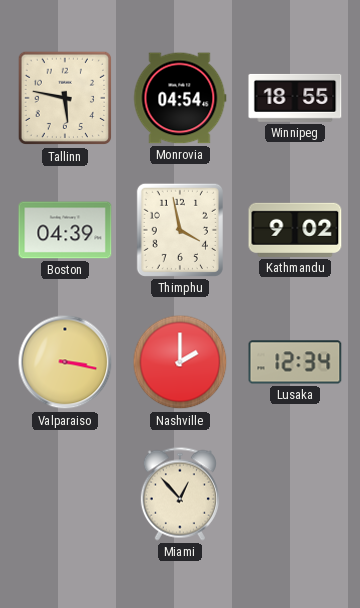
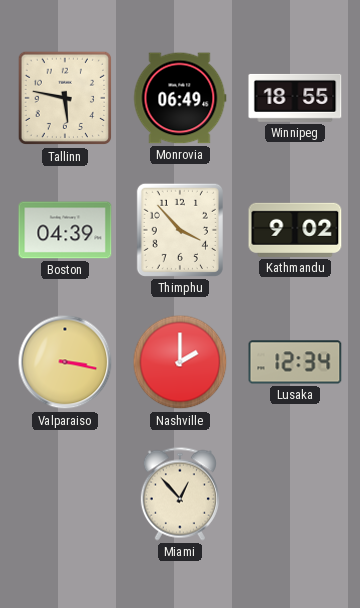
Monrovia: 04:54 -> 06:49
Thimphu: 3:58 -> 3:53
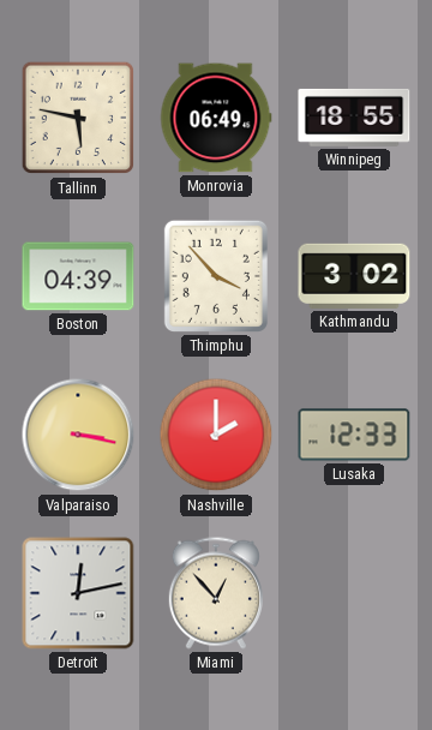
Kathmandu: 9:02 -> 3:02
Lusaka: 12:34 -> 12:33
Detroit: none -> 12:13
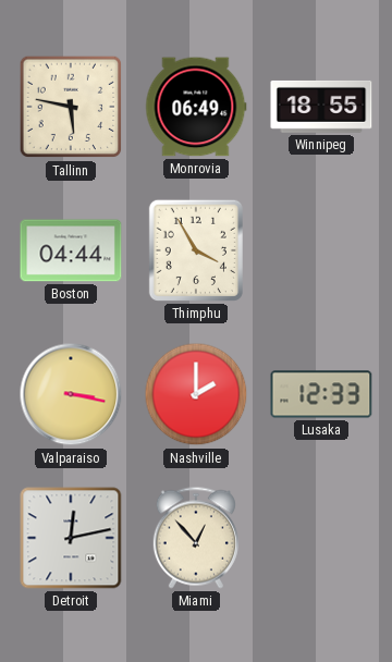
Boston: 04:39 -> 04:44
Thimphu: 3:53 -> 3:55
Kathmandu: 3:02 -> none
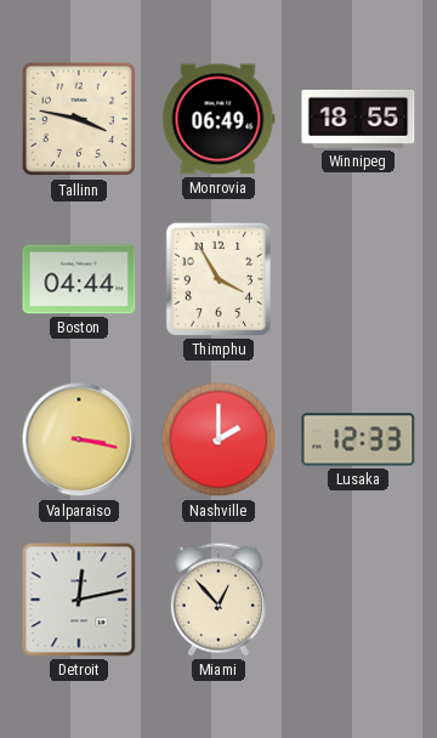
Tallinn: 5:47 -> 3:47
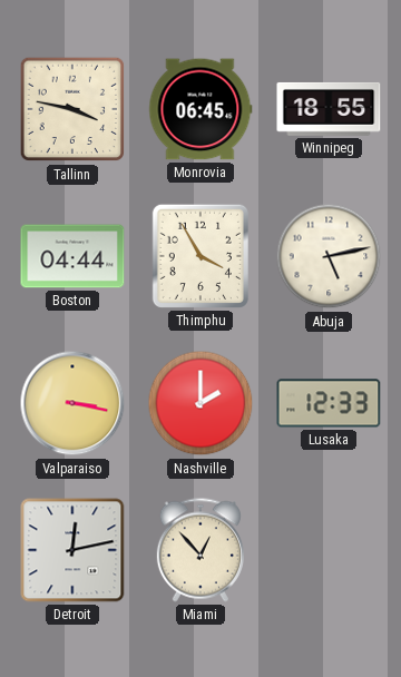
Monrovia: 06:49 -> 06:45
Abuja: none -> 5:13
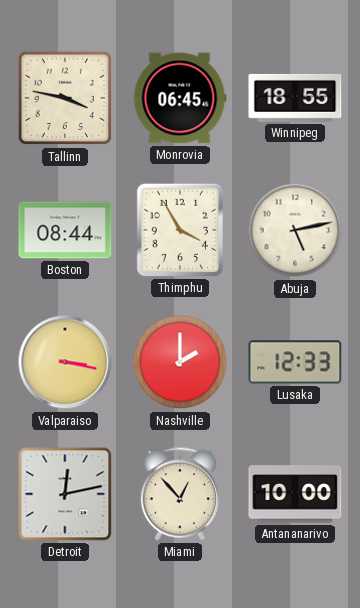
Boston: 04:44 -> 08:44
Antananarivo: none -> 10:00
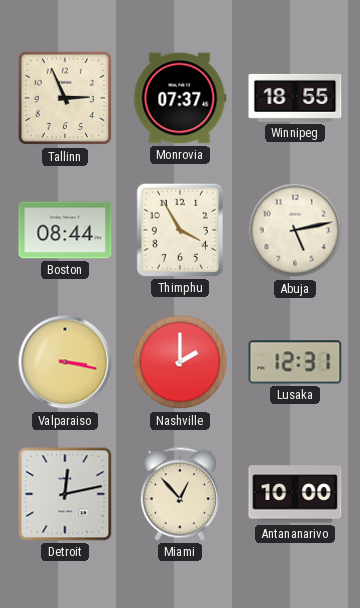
Tallinn: 3:47 -> 2:56
Monrovia: 06:45 -> 07:37
Lusaka: 12:33 -> 12:31
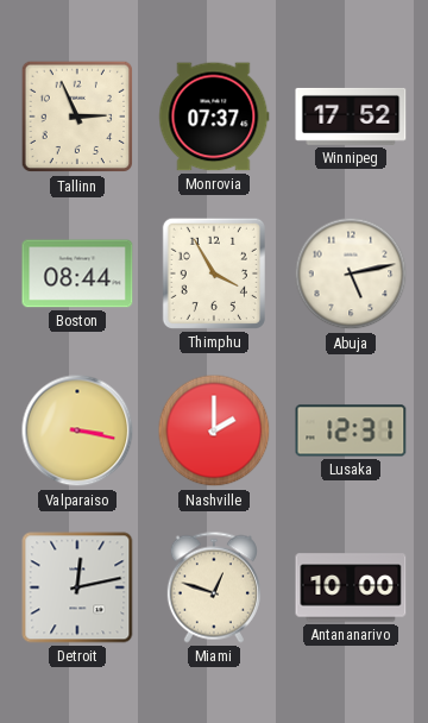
Winnipeg: 18:55 -> 17:52
Miami: 12:53 -> 12:48
